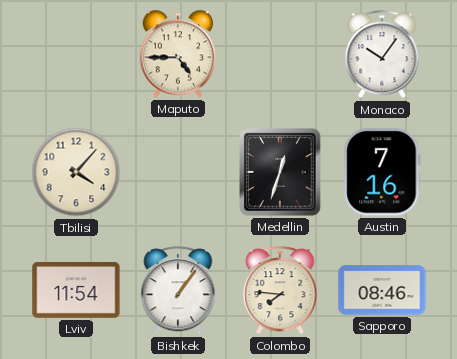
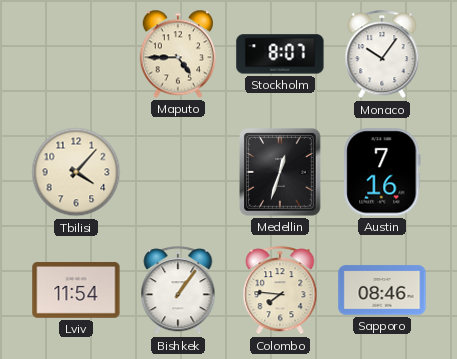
Stockholm: none -> 8:07
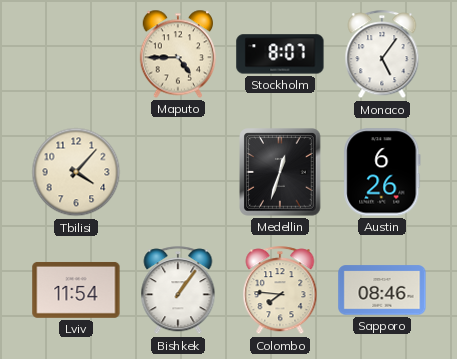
Monaco: 10:06 -> 5:06
Austin: 7:16 -> 6:26
